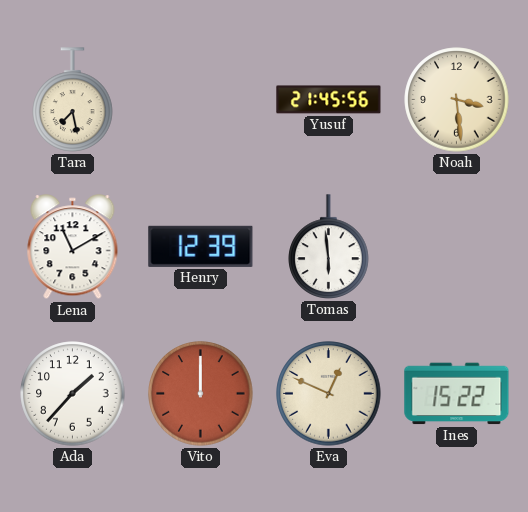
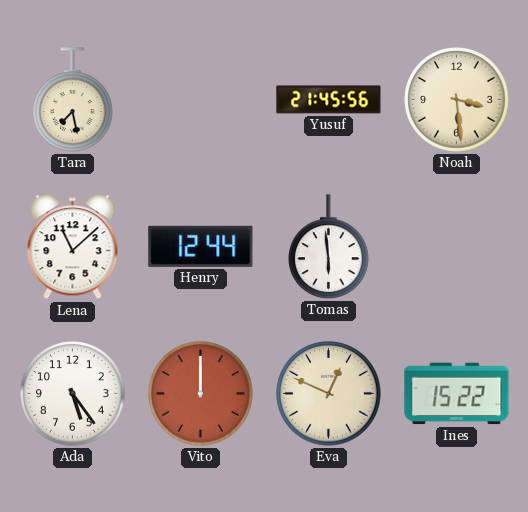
Lena: 11:10 -> 11:08
Henry: 12:39 -> 12:44
Ada: 1:37 -> 5:24
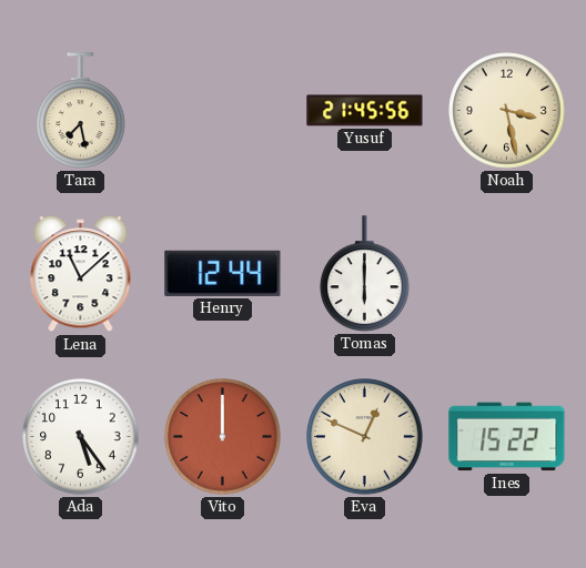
Noah: 3:29 -> 3:28
Tomas: 5:59 -> 6:00
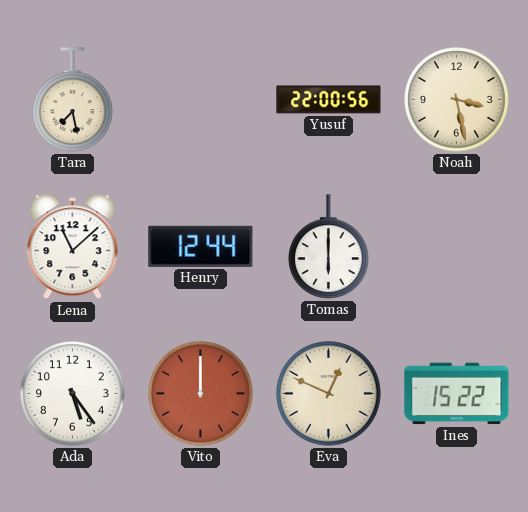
Yusuf: 21:45 -> 22:00
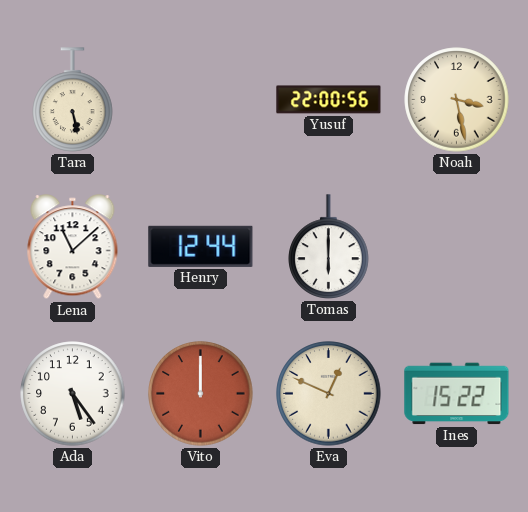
Tara: 7:28 -> 5:28
